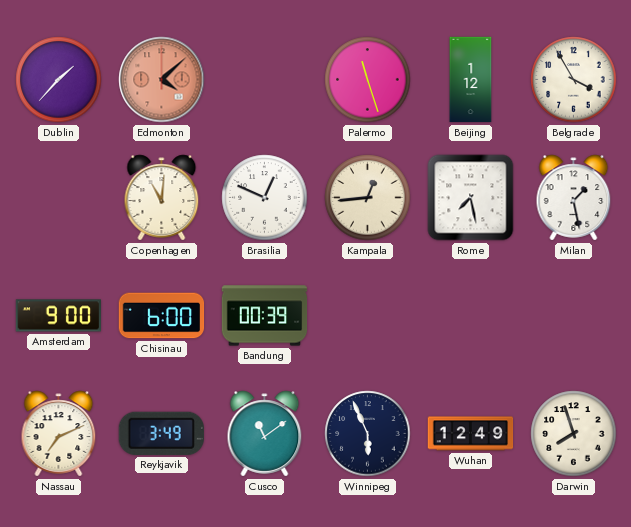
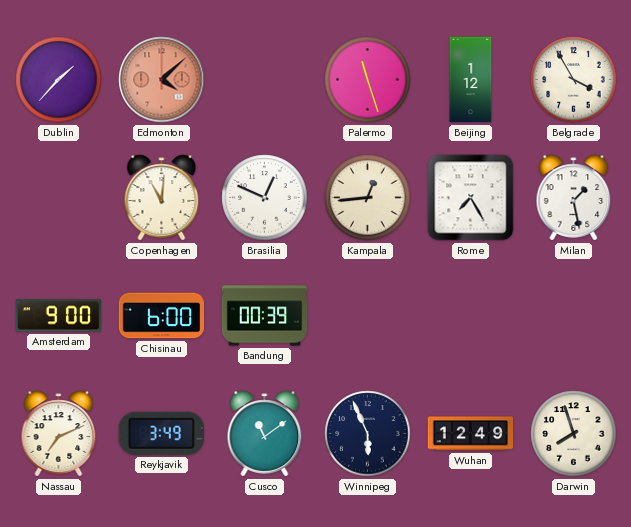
Rome: 7:28 -> 7:25
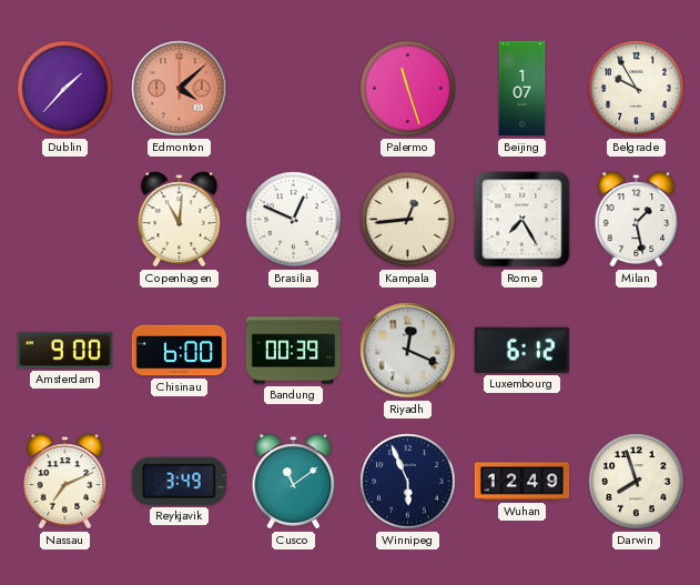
Beijing: 1:12 -> 1:07
Belgrade: 3:55 -> 9:55
Riyadh: none -> 12:19
Luxembourg: none -> 6:12
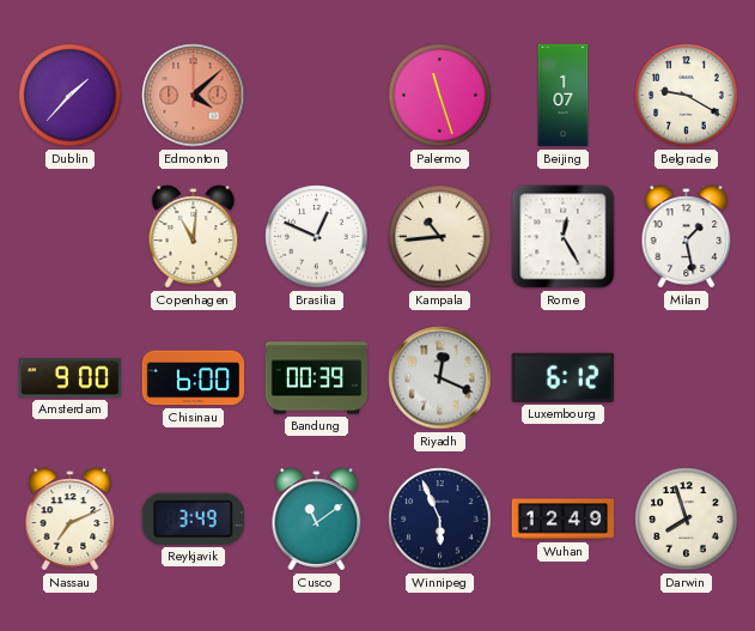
Belgrade: 9:55 -> 9:20
Kampala: 12:44 -> 10:44
Rome: 7:25 -> 12:25
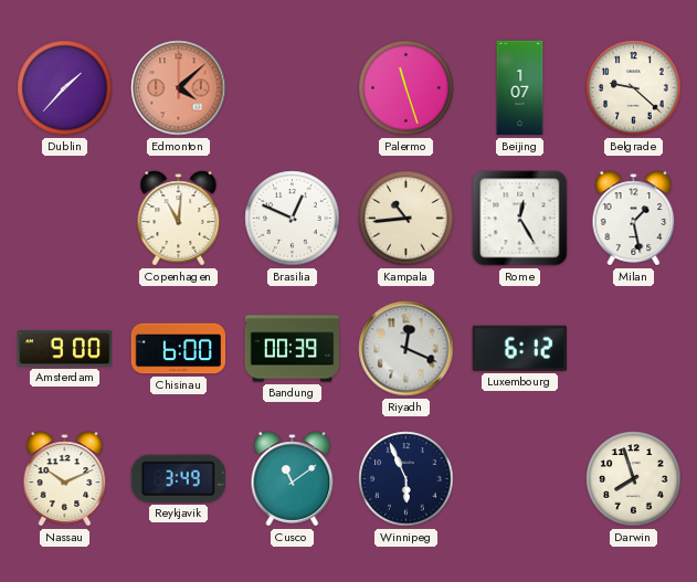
Belgrade: 9:20 -> 9:22
Nassau: 7:11 -> 10:11
Wuhan: 12:49 -> none
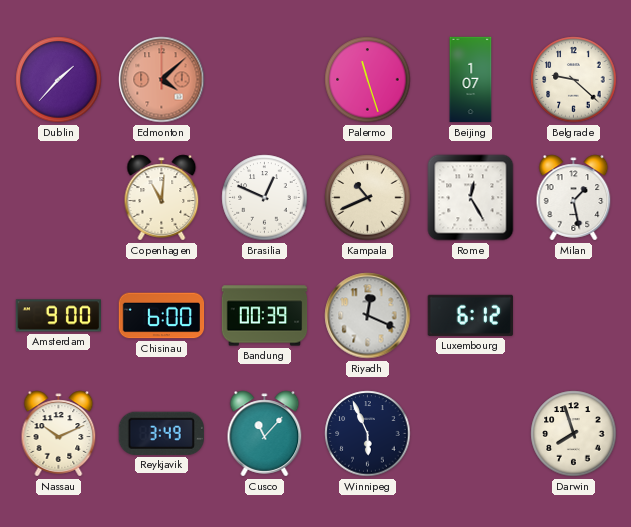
Kampala: 10:44 -> 10:41
Cusco: 11:09 -> 11:07
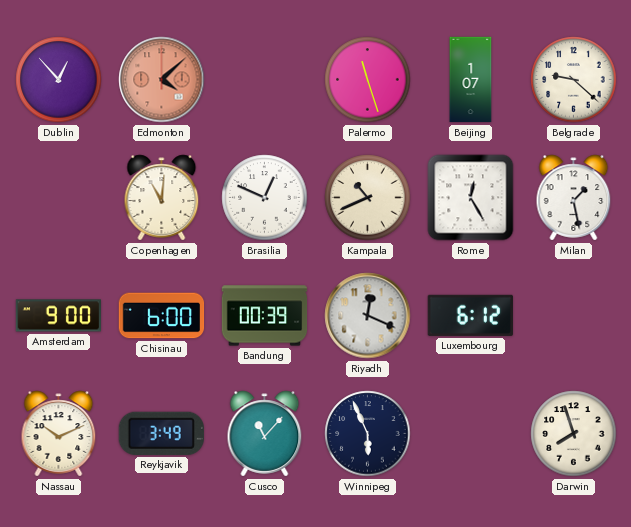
Dublin: 1:37 -> 12:53
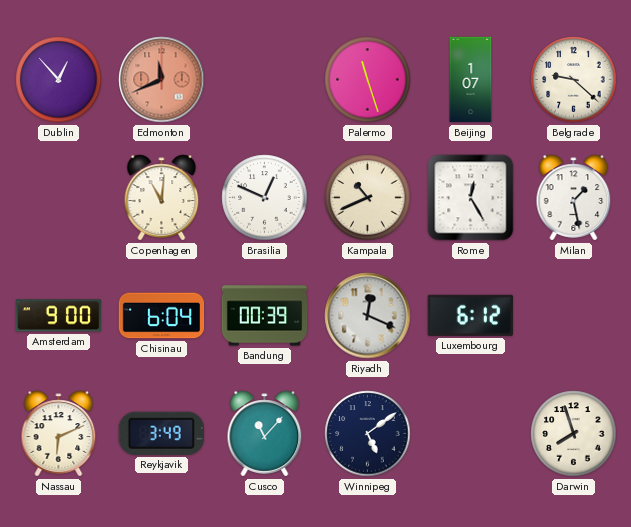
Edmonton: 4:08 -> 11:41
Chisinau: 6:00 -> 6:04
Nassau: 10:11 -> 6:11
Winnipeg: 5:56 -> 5:09
